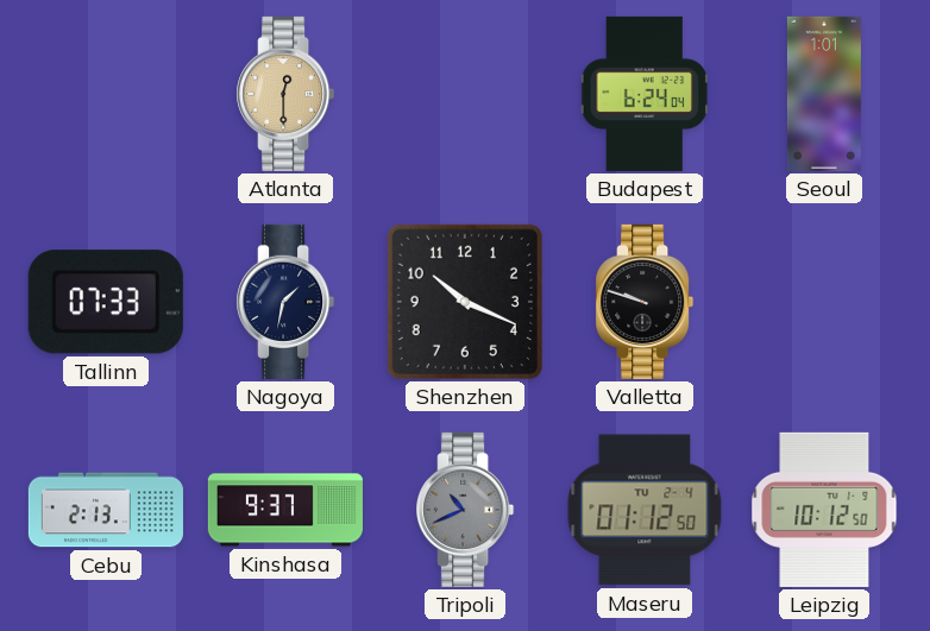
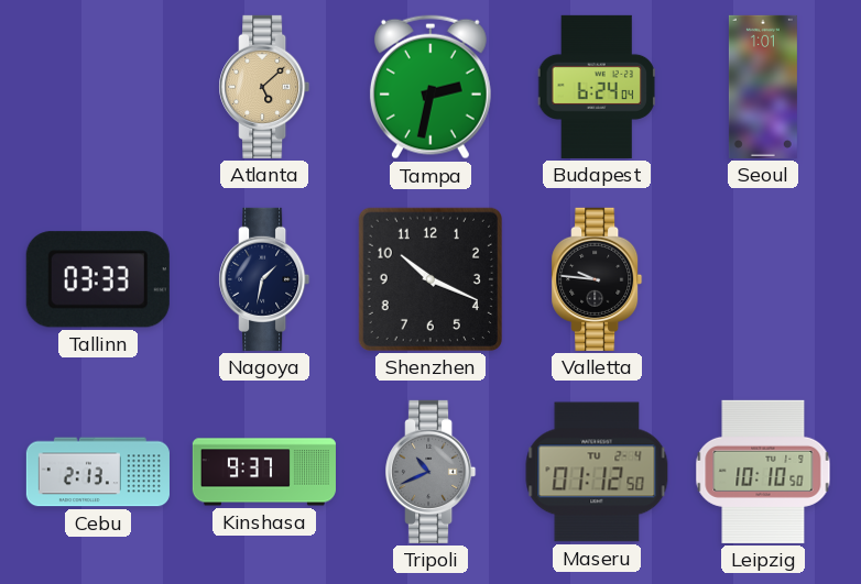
Atlanta: 12:30 -> 5:08
Tampa: none -> 2:32
Tallinn: 07:33 -> 03:33
Valletta: 9:48 -> 9:46
Leipzig: 10:12 -> 10:10
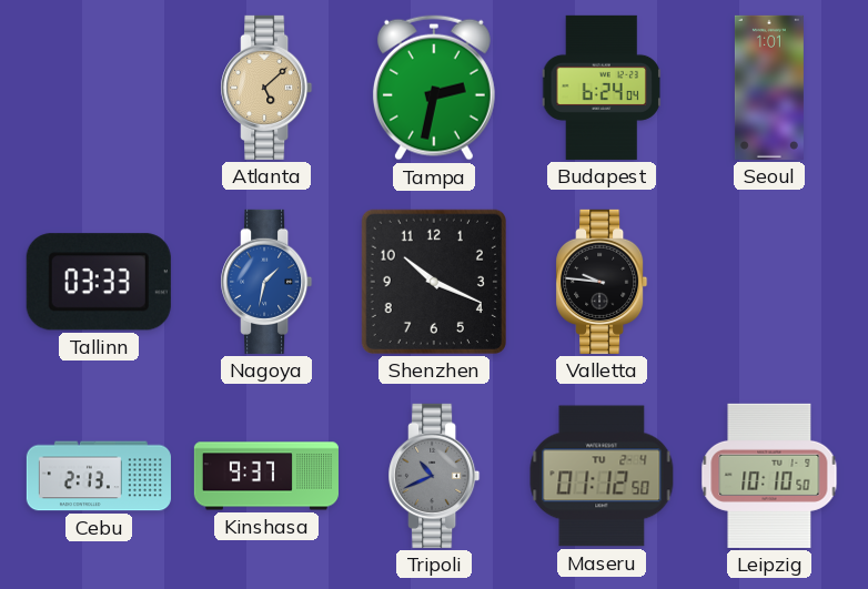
Nagoya dial: navy -> blue
